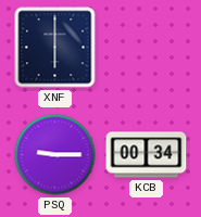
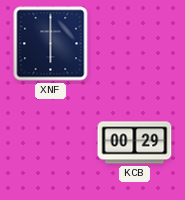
PSQ: 9:15 -> none
KCB: 00:34 -> 00:29
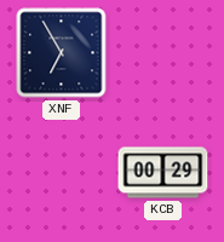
XNF: 6:00 -> 6:55
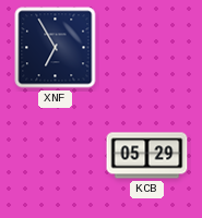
KCB: 00:29 -> 05:29
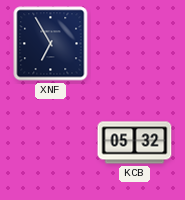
KCB: 05:29 -> 05:32
